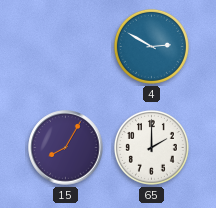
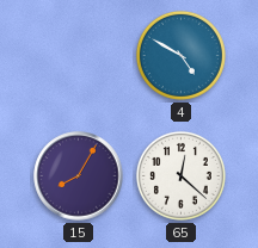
4: 2:50 -> 4:50
65: 2:00 -> 12:22
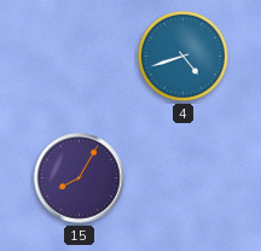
4: 4:50 -> 4:42
65: 12:22 -> none
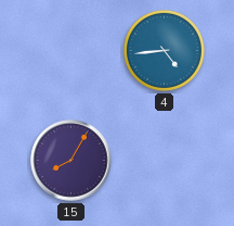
4: 4:42 -> 4:44
